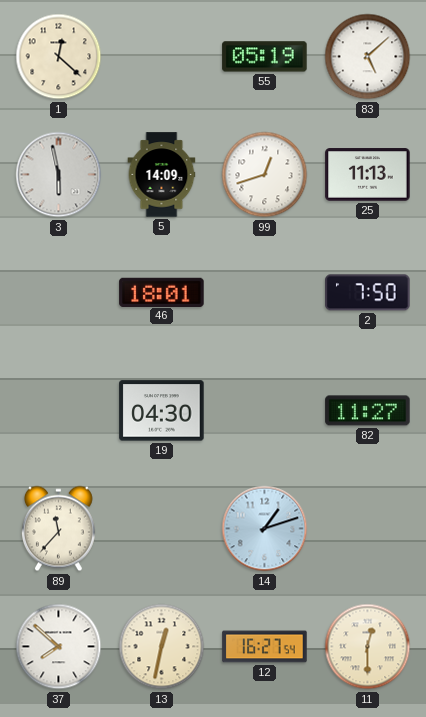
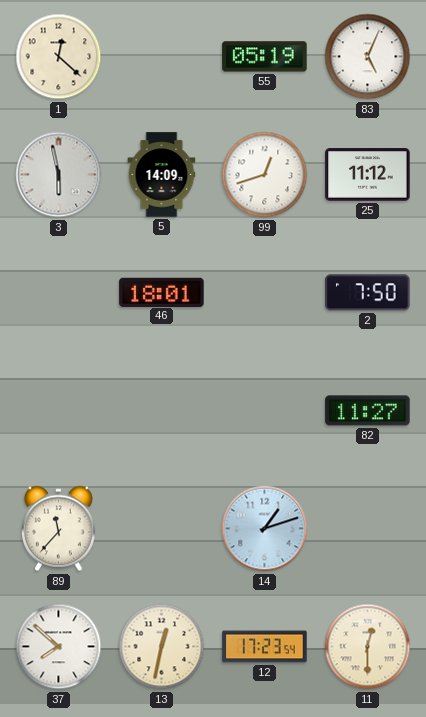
83: 5:08 -> 5:04
25: 11:13 -> 11:12
19: 04:30 -> none
12: 16:27 -> 17:23
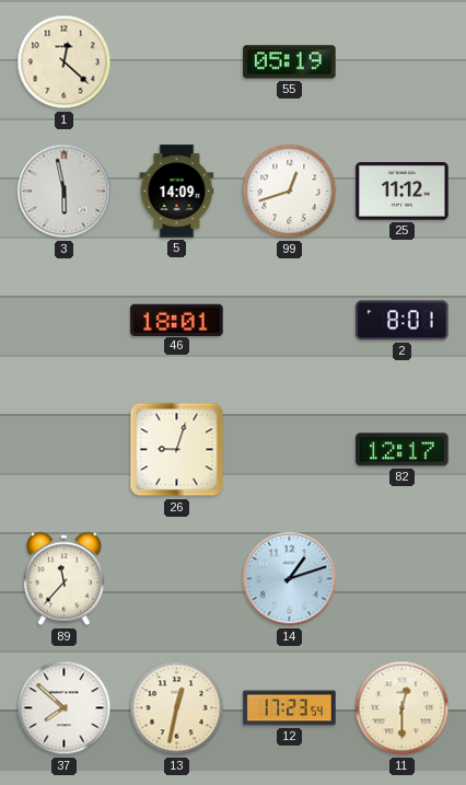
83: 5:04 -> none
2: 7:50 -> 8:01
26: none -> 9:03
82: 11:27 -> 12:17
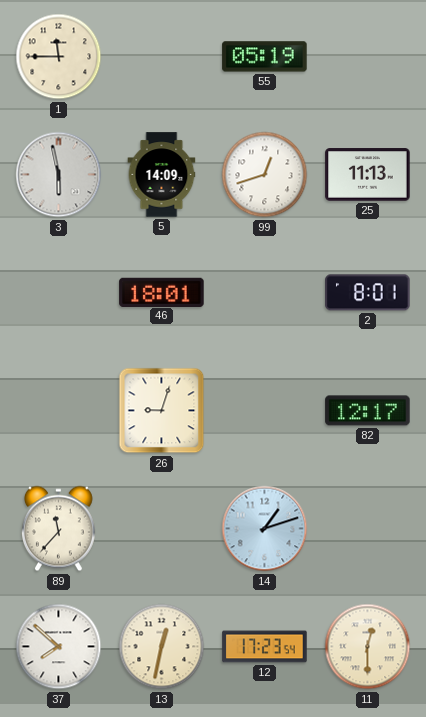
1: 12:22 -> 11:45
25: 11:12 -> 11:13
